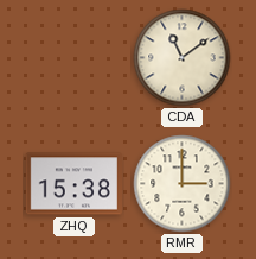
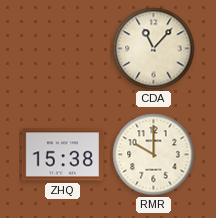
CDA: 11:09 -> 11:07
RMR: 3:00 -> 10:00
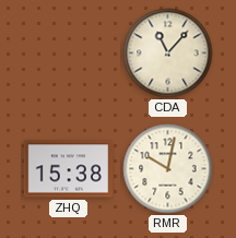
RMR: 10:00 -> 10:02
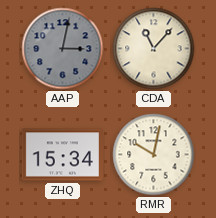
AAP: none -> 3:02
ZHQ: 15:38 -> 15:34
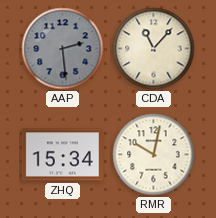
AAP: 3:02 -> 2:29
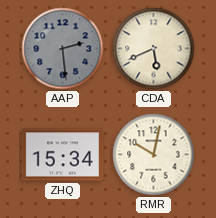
CDA: 11:07 -> 5:41
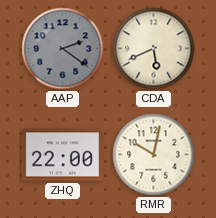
AAP: 2:29 -> 2:21
ZHQ: 15:34 -> 22:00
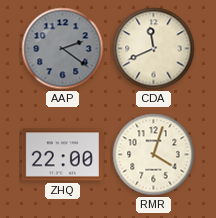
CDA: 5:41 -> 11:41
RMR: 10:02 -> 4:03
